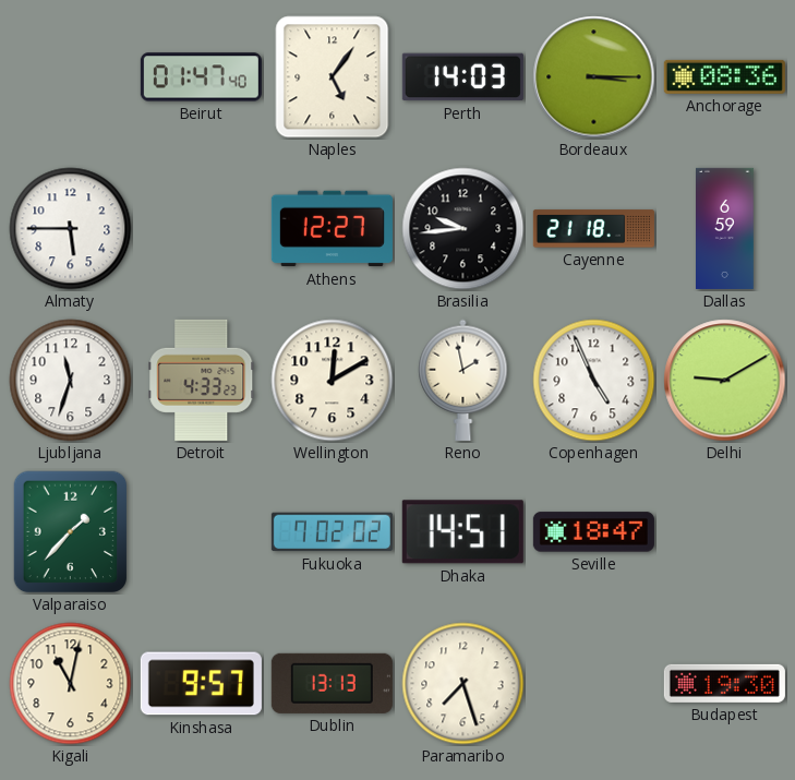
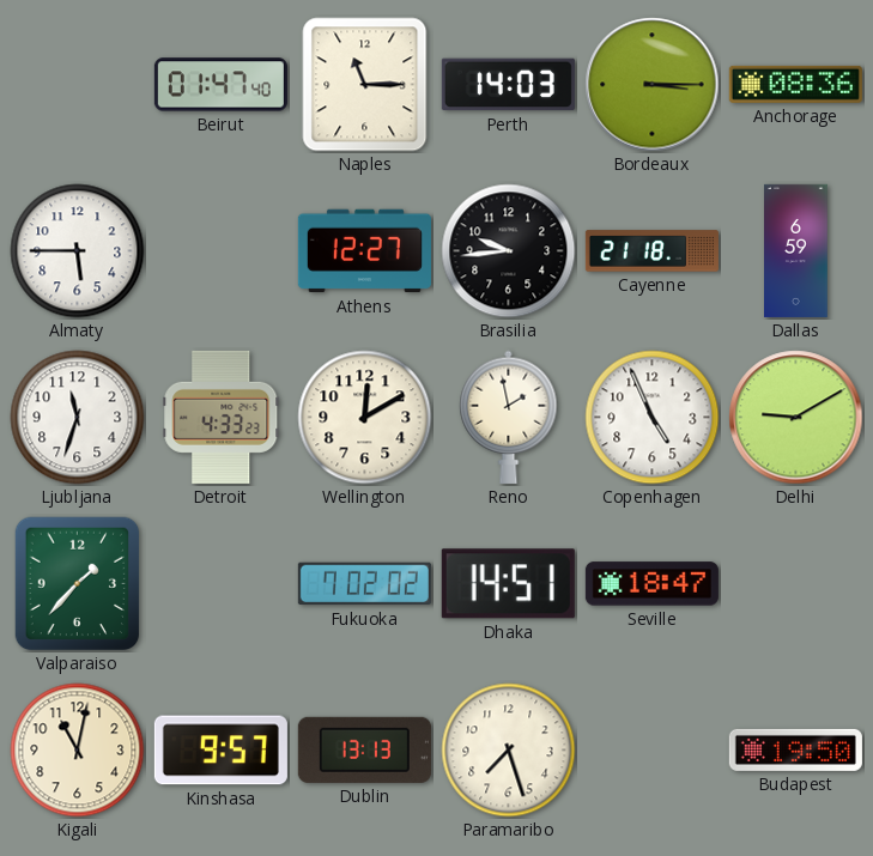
Naples: 5:06 -> 11:15
Budapest: 19:30 -> 19:50
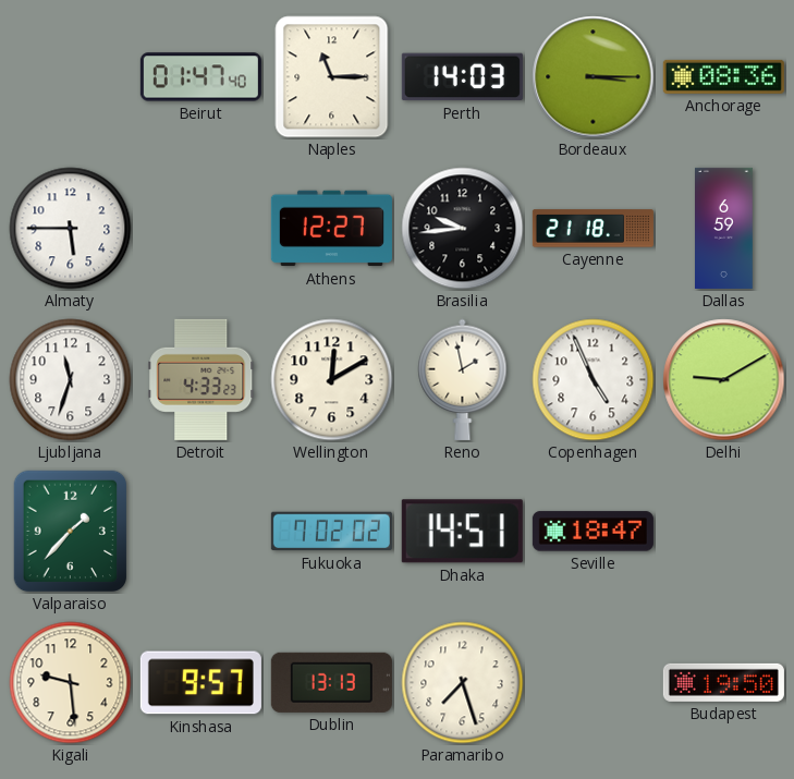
Kigali: 11:02 -> 9:29
